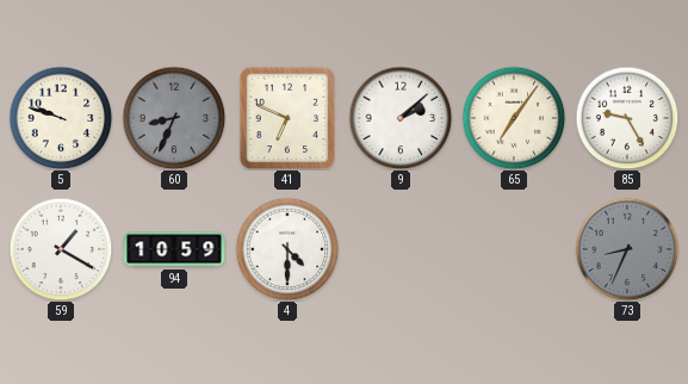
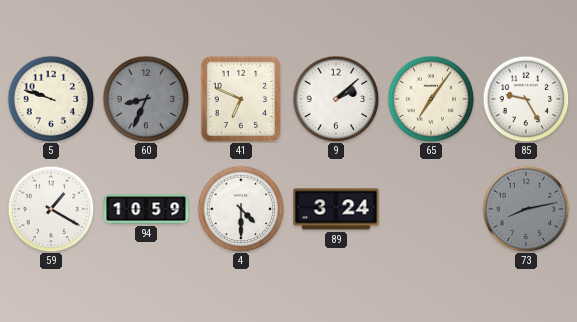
89: none -> 3:24
73: 8:34 -> 8:13
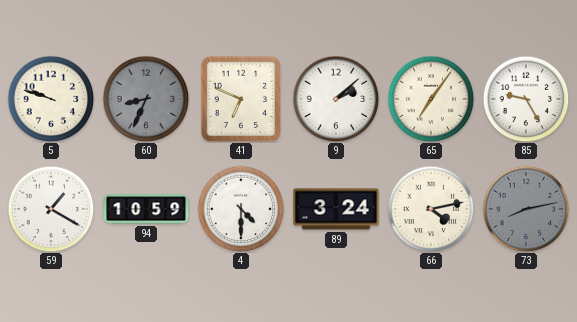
66: none -> 4:13
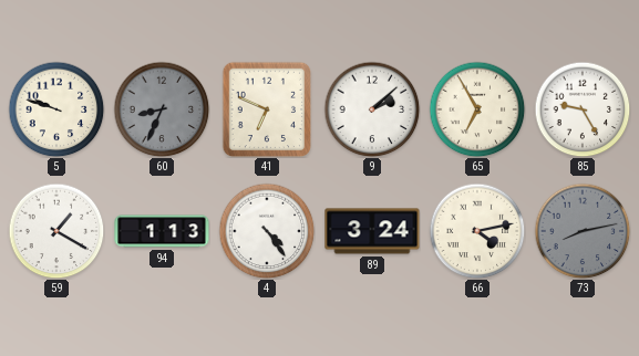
65: 7:06 -> 6:55
94: 10:59 -> 1:13
4: 4:30 -> 4:24
